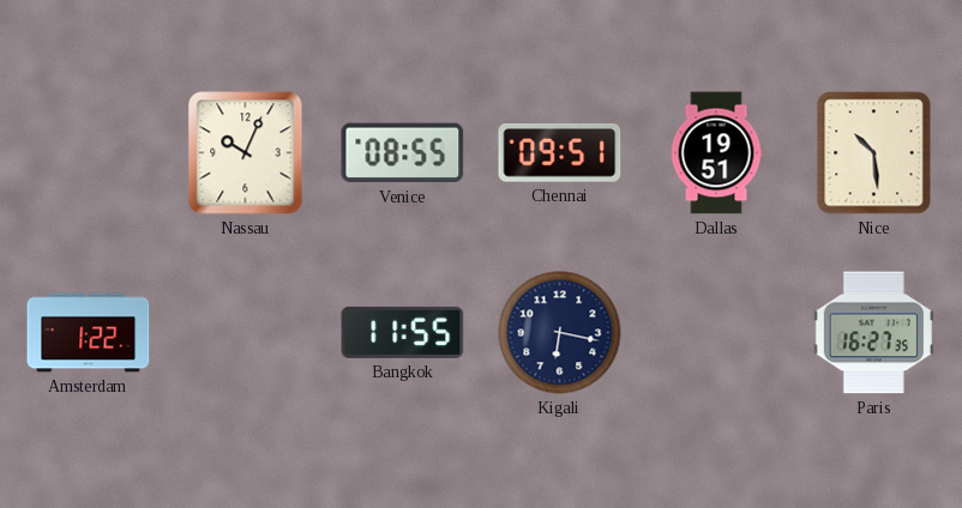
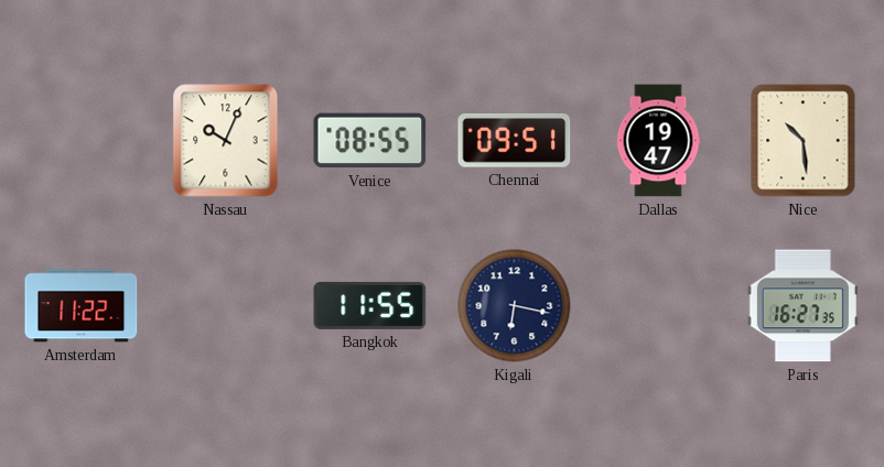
Dallas: 19:51 -> 19:47
Amsterdam: 1:22 -> 11:22
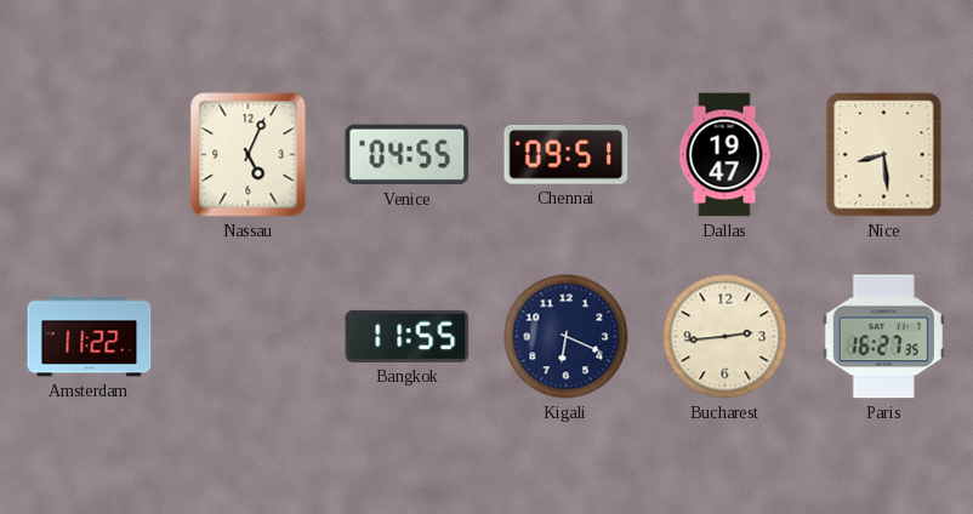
Nassau: 10:04 -> 5:04
Venice: 08:55 -> 04:55
Nice: 10:29 -> 8:29
Kigali: 6:17 -> 6:19
Bucharest: none -> 2:44
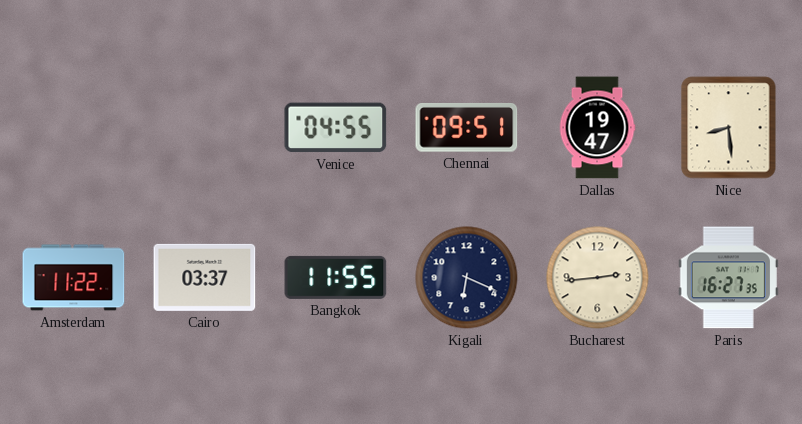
Nassau: 5:04 -> none
Cairo: none -> 03:37
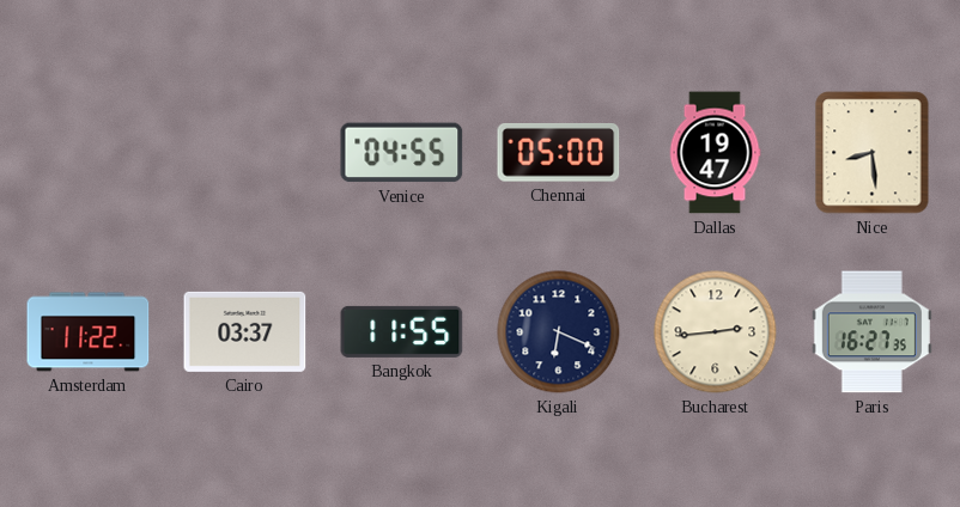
Chennai: 09:51 -> 05:00
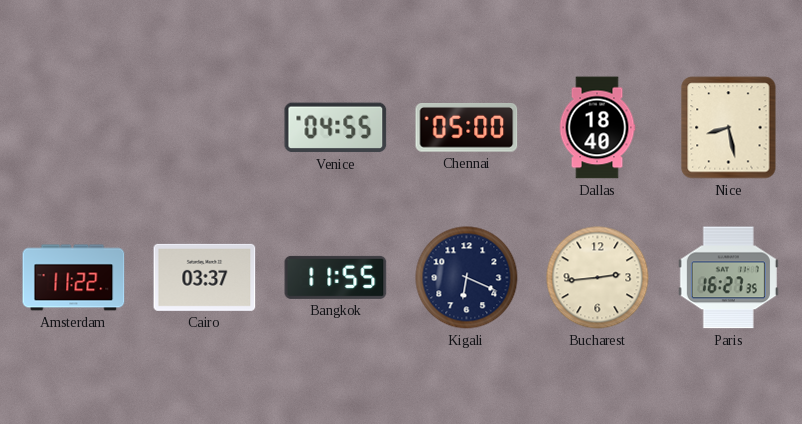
Dallas: 19:47 -> 18:40
Nice: 8:29 -> 8:28
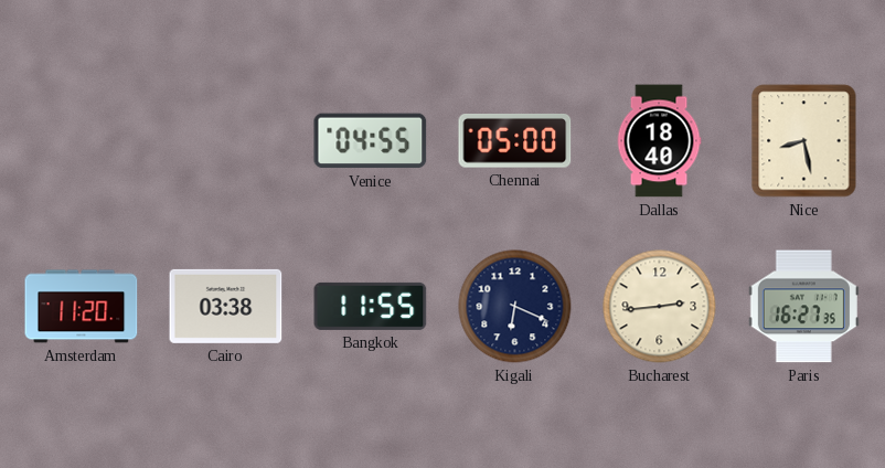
Amsterdam: 11:22 -> 11:20
Cairo: 03:37 -> 03:38
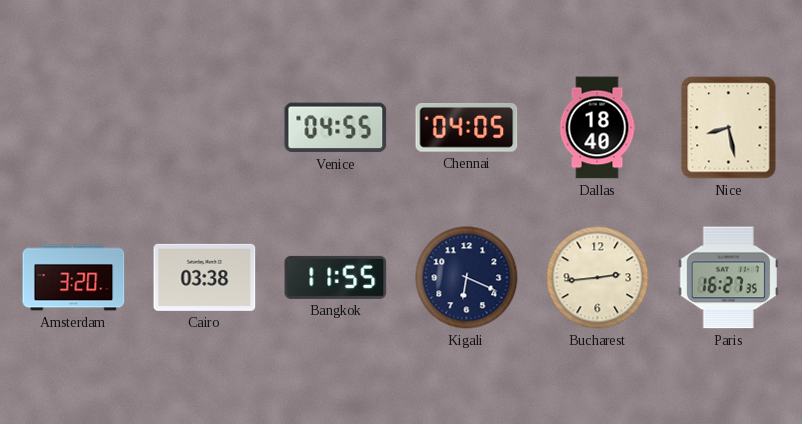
Chennai: 05:00 -> 04:05
Amsterdam: 11:20 -> 3:20
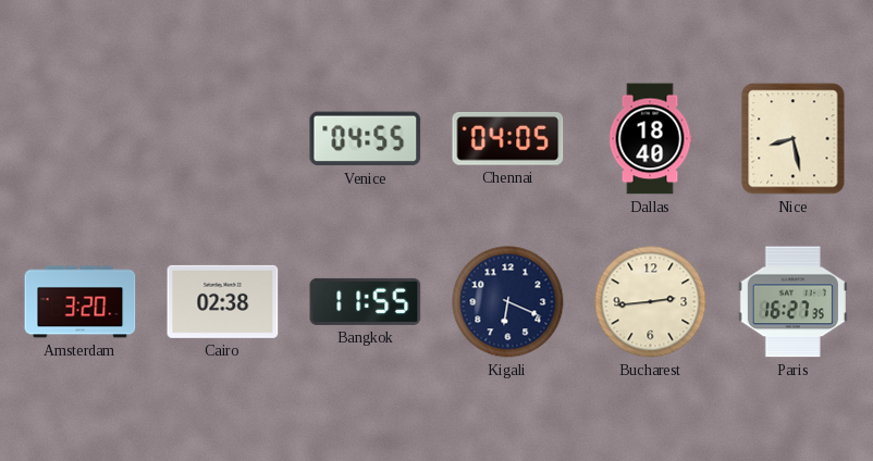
Cairo: 03:38 -> 02:38
